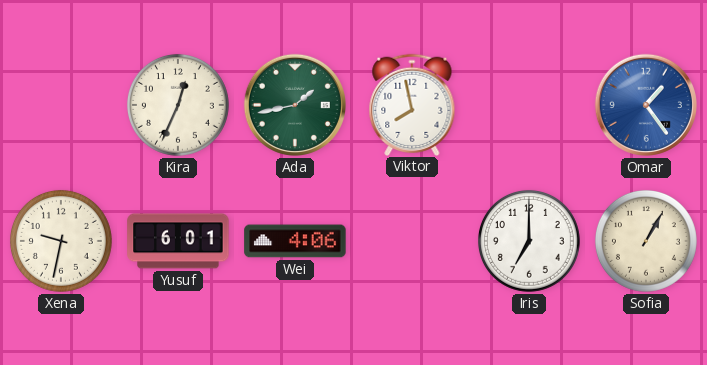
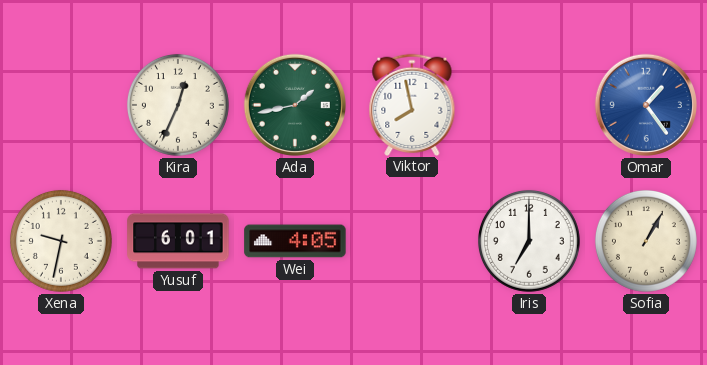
Wei: 4:06 -> 4:05
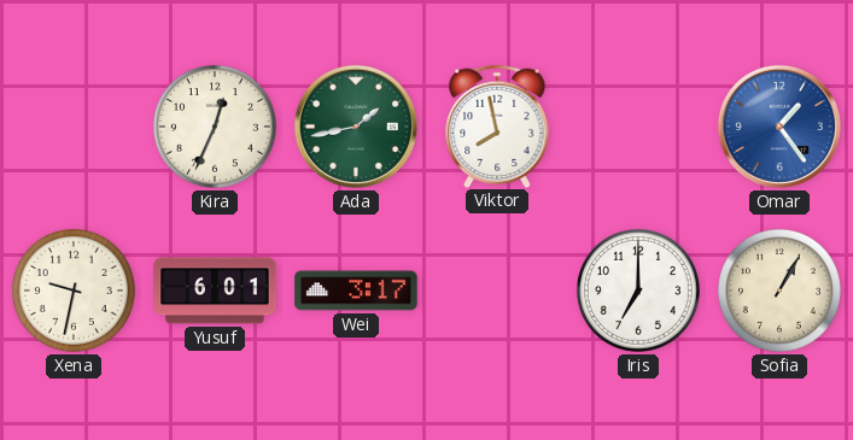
Wei: 4:05 -> 3:17
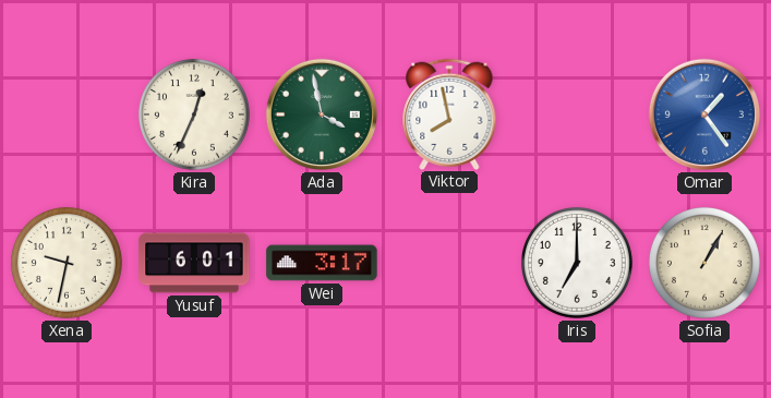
Ada: 1:43 -> 3:58
